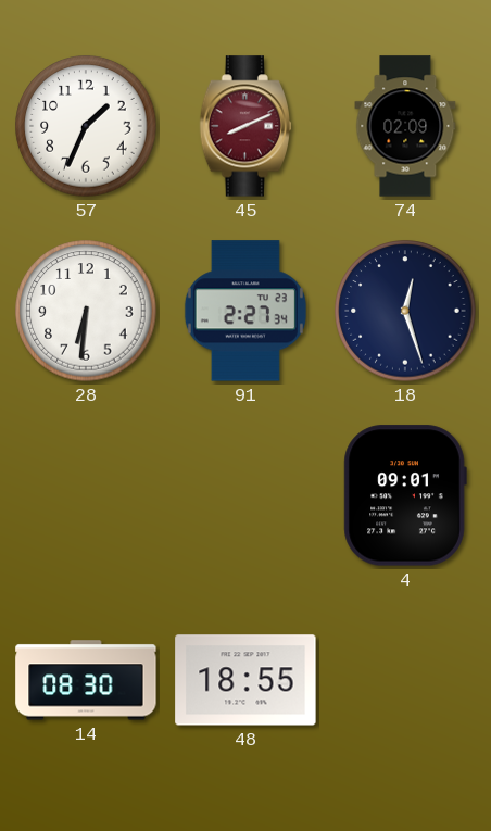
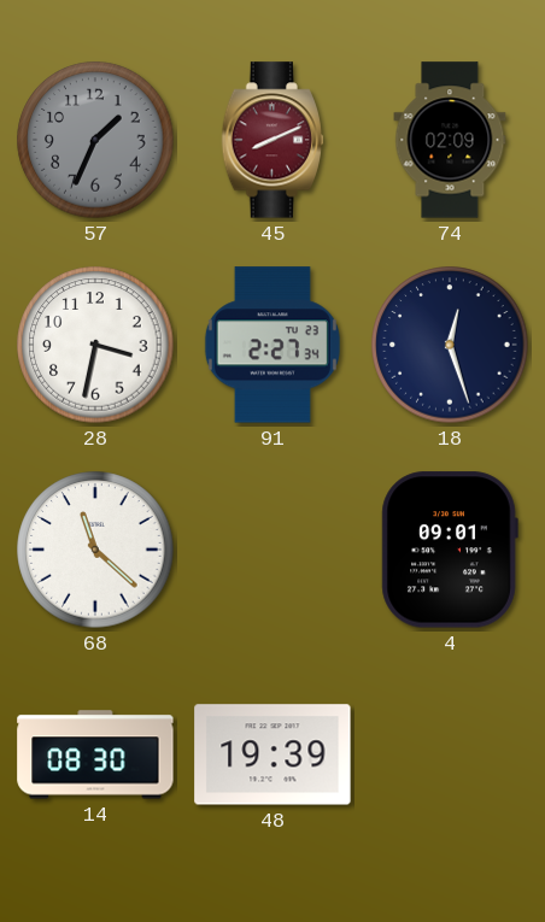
57 dial: white -> grey
28: 6:31 -> 3:32
68: none -> 11:22
48: 18:55 -> 19:39
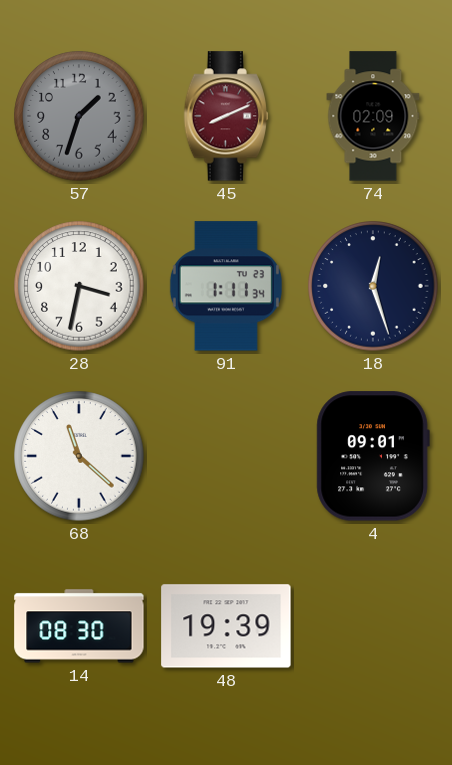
57: 1:34 -> 1:33
91: 2:27 -> 1:11
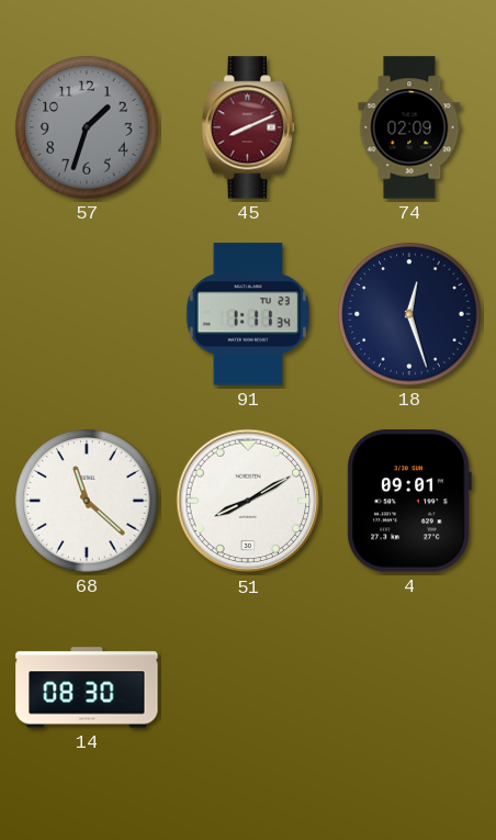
28: 3:32 -> none
51: none -> 8:10
48: 19:39 -> none
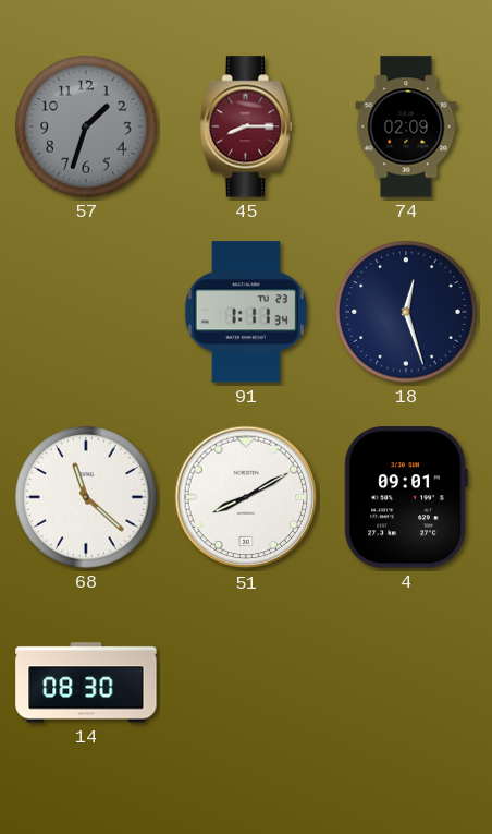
45: 8:11 -> 8:15
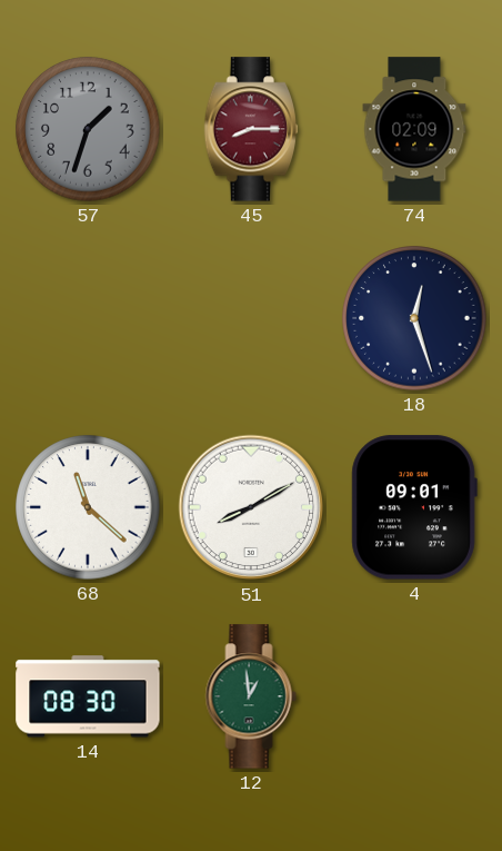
91: 1:11 -> none
12: none -> 12:59
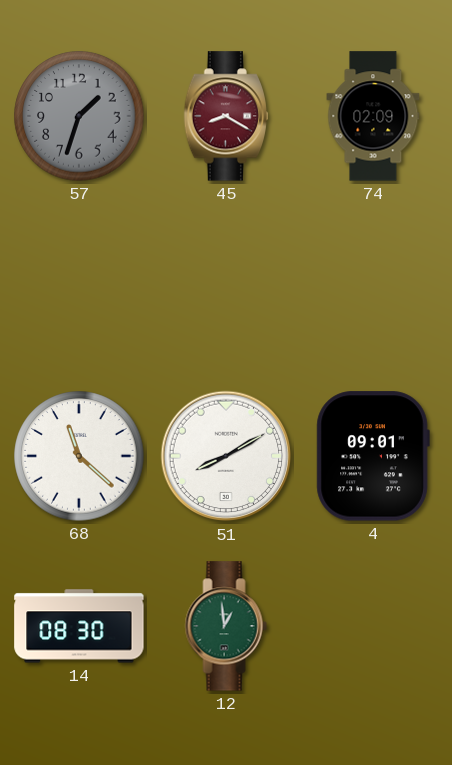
45: 8:15 -> 8:20
18: 12:27 -> none
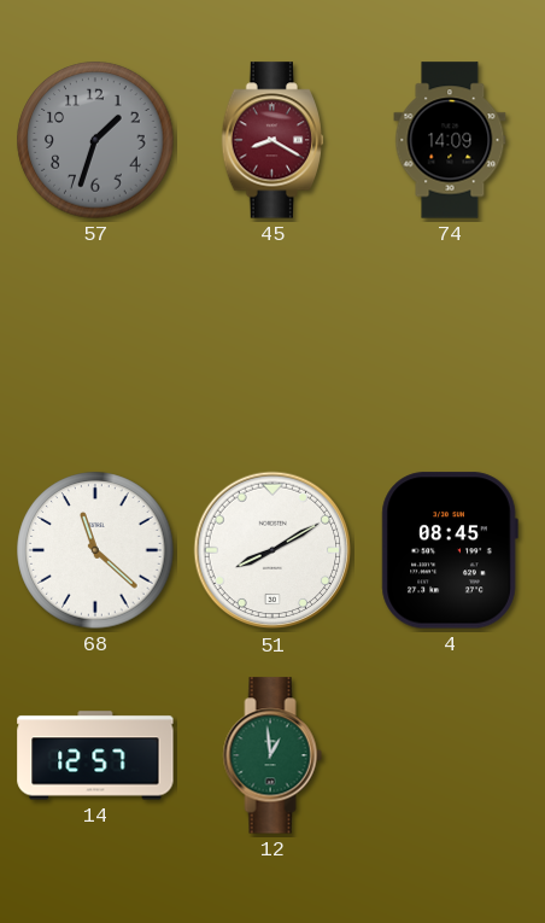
74: 02:09 -> 14:09
4: 09:01 -> 08:45
14: 08:30 -> 12:57
